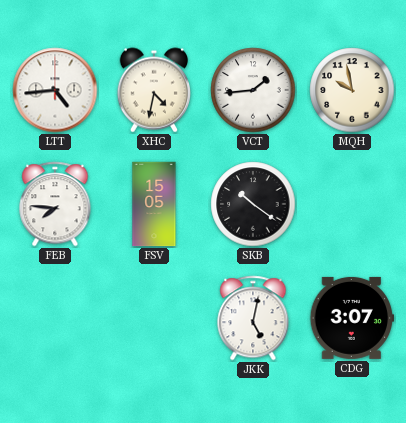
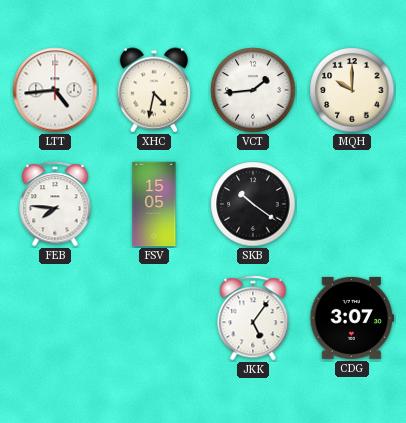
MQH: 9:58 -> 10:00
JKK: 5:02 -> 5:06
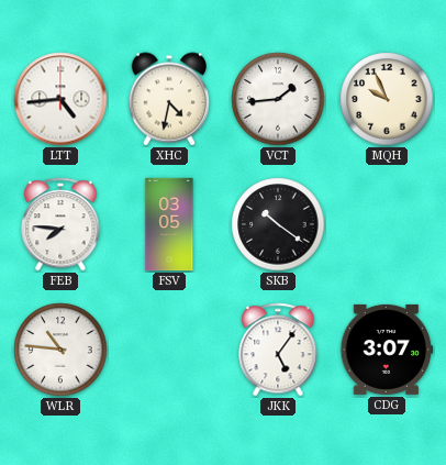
MQH: 10:00 -> 9:56
FSV: 15:05 -> 03:05
WLR: none -> 10:46
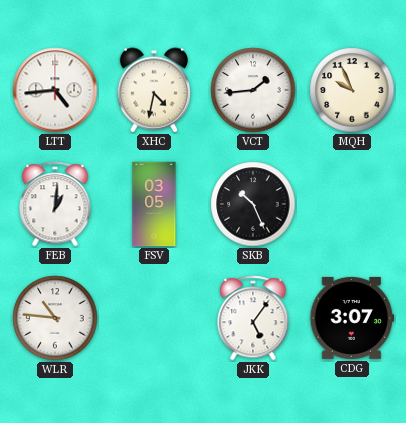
FEB: 7:46 -> 1:01
SKB: 10:21 -> 10:26
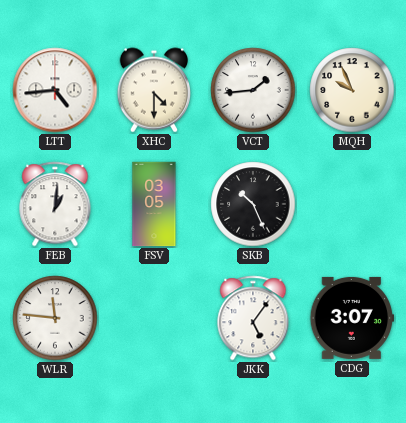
XHC: 4:32 -> 4:30
WLR: 10:46 -> 11:46
